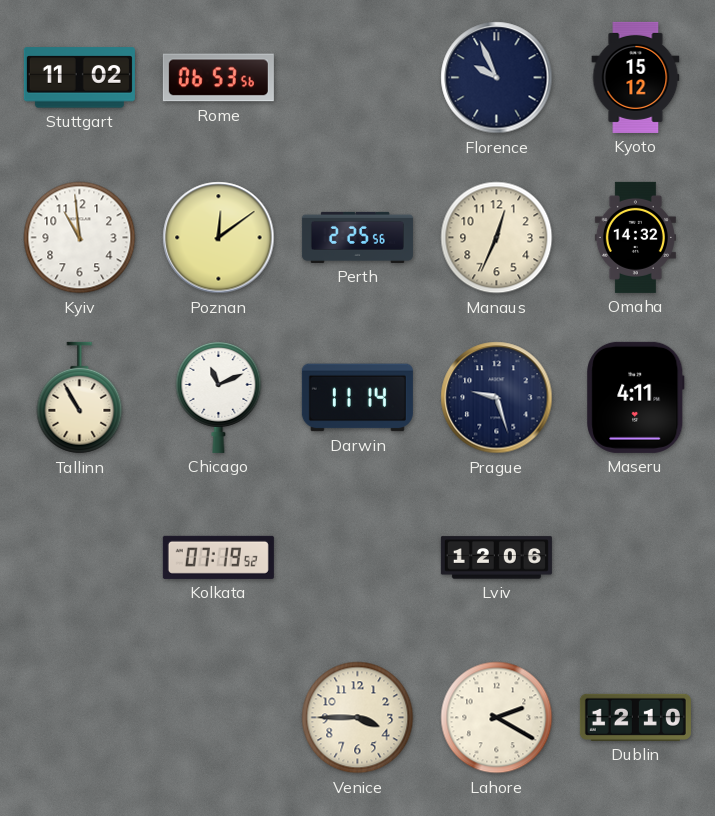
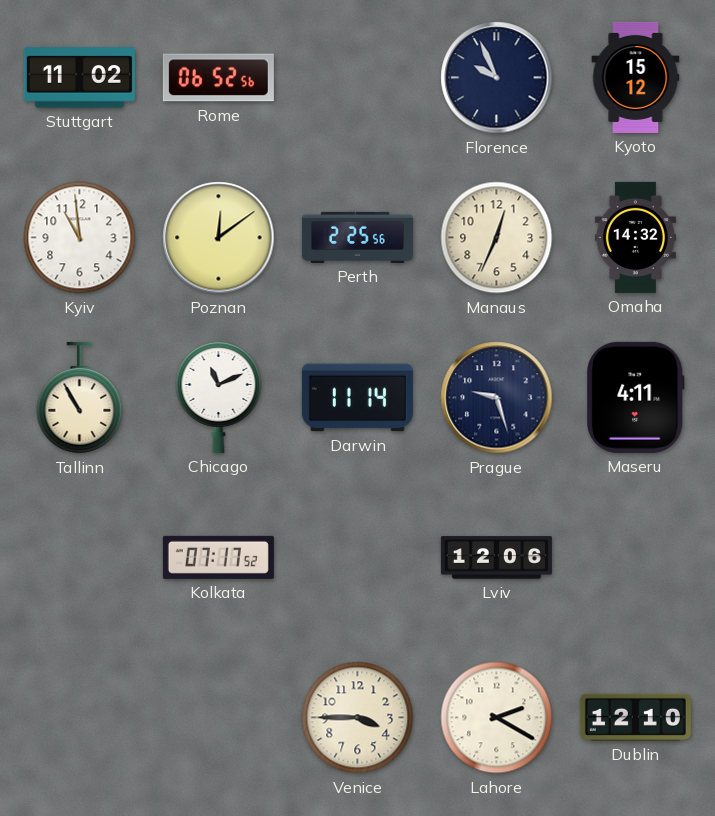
Rome: 06:53 -> 06:52
Kolkata: 07:19 -> 07:17
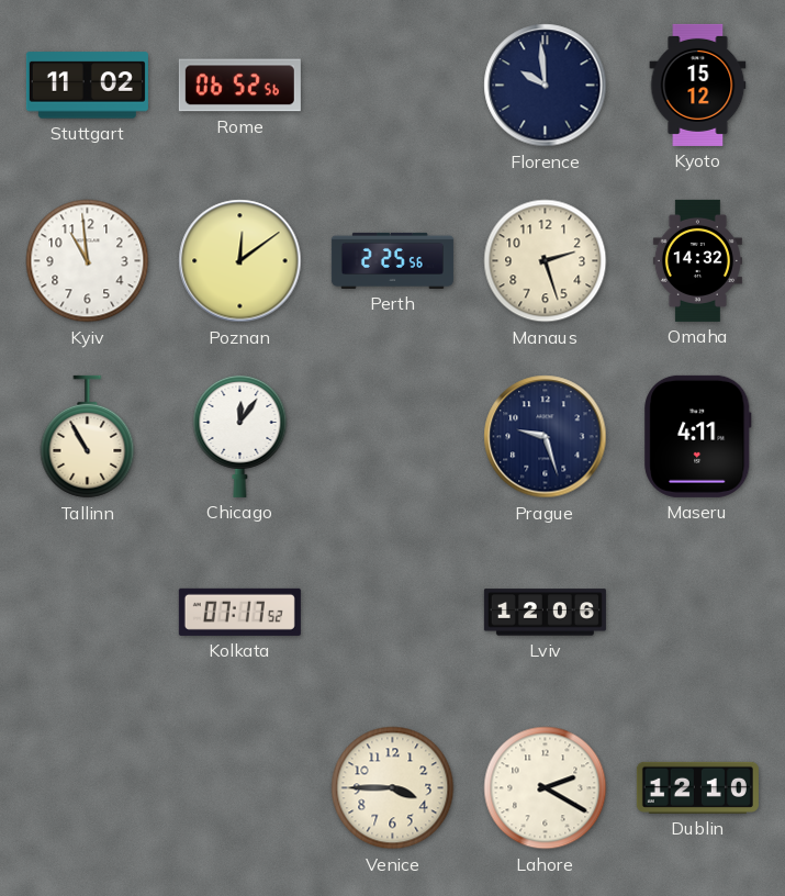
Florence: 9:56 -> 9:59
Manaus: 12:34 -> 2:27
Chicago: 11:11 -> 12:06
Darwin: 11:14 -> none
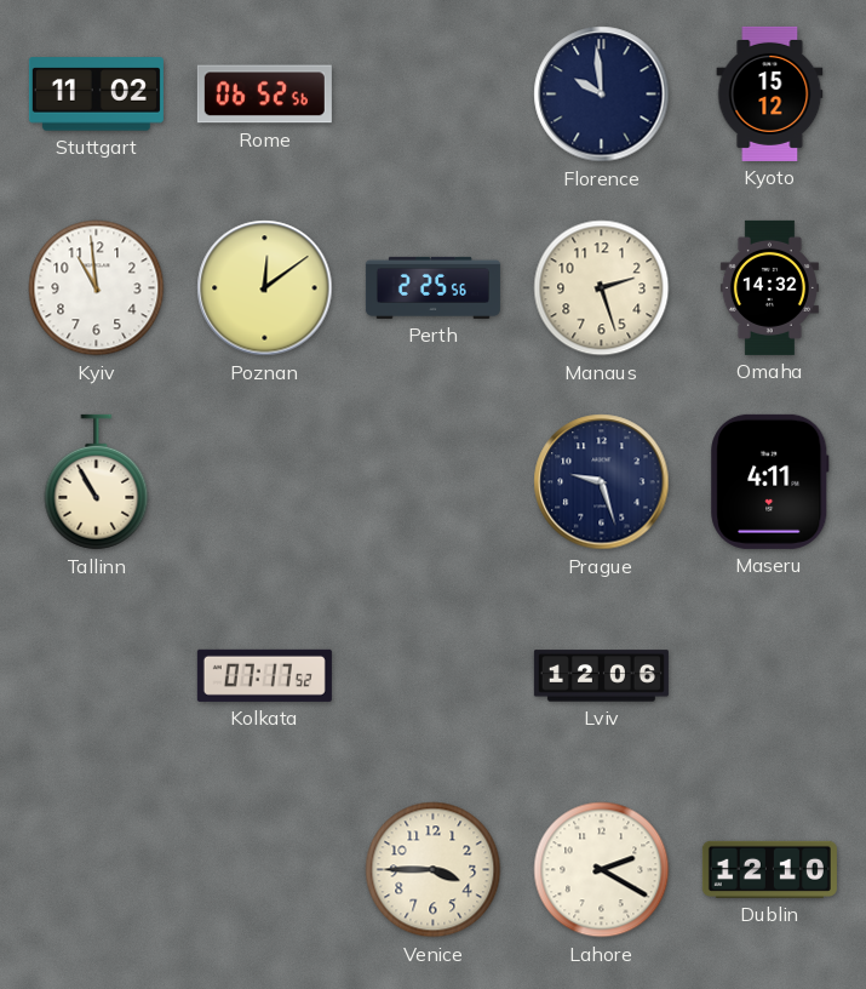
Chicago: 12:06 -> none
